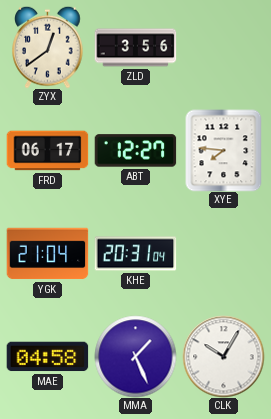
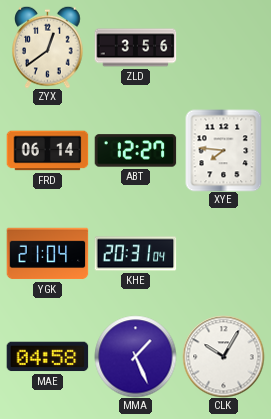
FRD: 06:17 -> 06:14
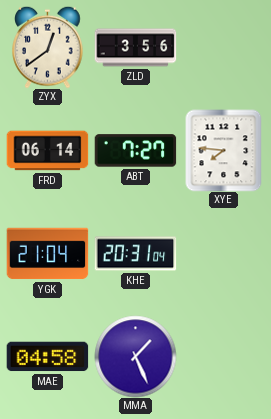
ABT: 12:27 -> 7:27
CLK: 10:05 -> none
